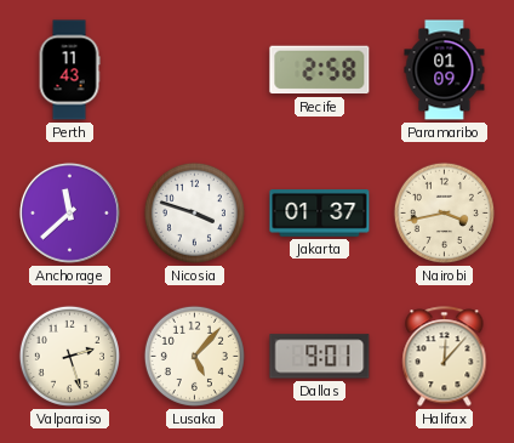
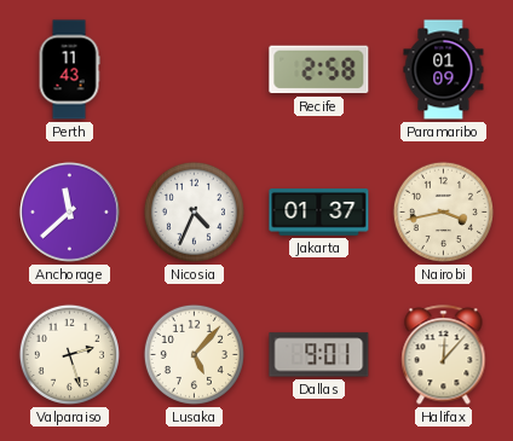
Nicosia: 3:48 -> 4:34
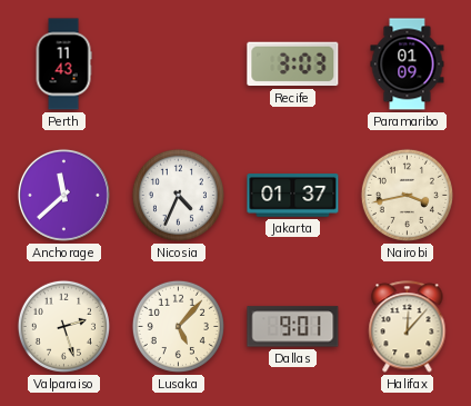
Recife: 2:58 -> 3:03
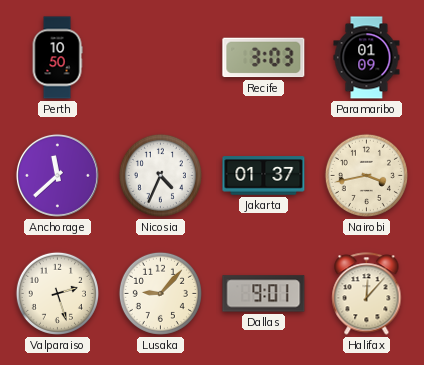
Perth: 11:43 -> 10:50
Lusaka: 5:07 -> 9:07
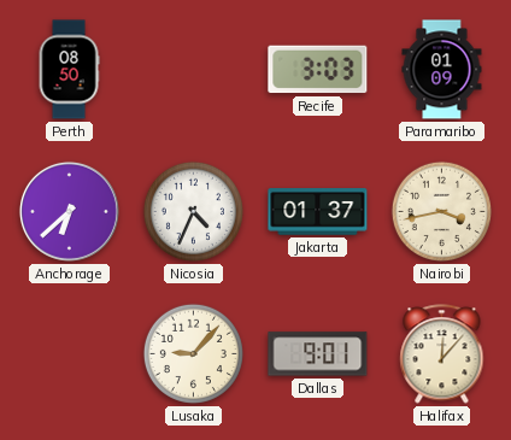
Perth: 10:50 -> 08:50
Anchorage: 11:38 -> 6:38
Valparaiso: 2:27 -> none
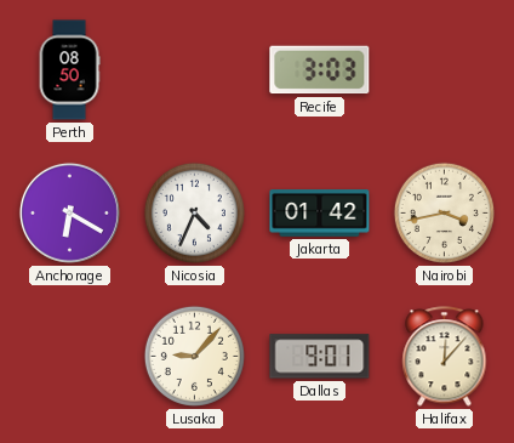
Paramaribo: 01:09 -> none
Anchorage: 6:38 -> 6:20
Jakarta: 01:37 -> 01:42
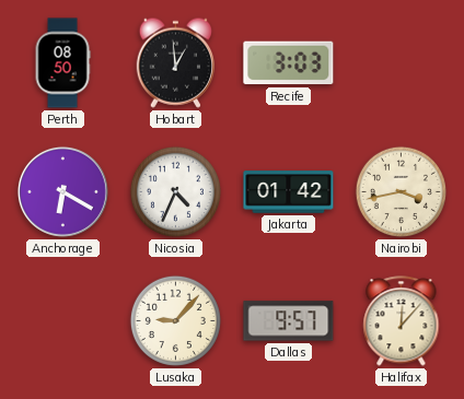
Hobart: none -> 12:59
Dallas: 9:01 -> 9:57
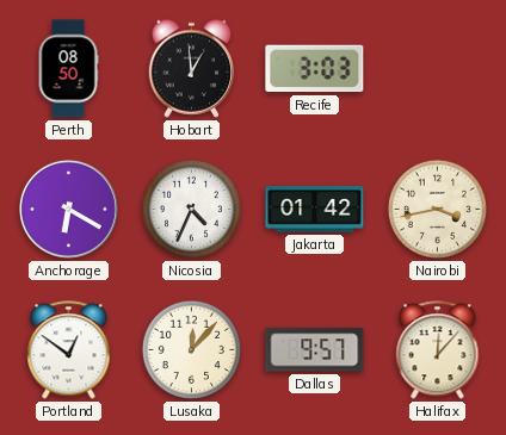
Portland: none -> 12:51
Lusaka: 9:07 -> 12:07
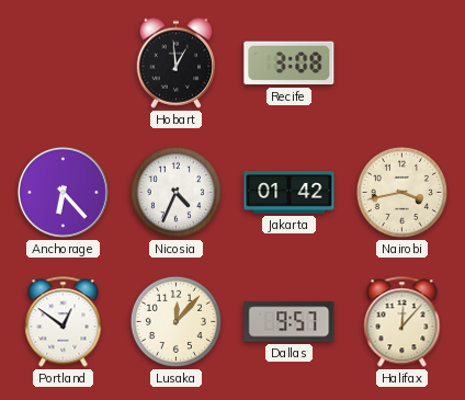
Perth: 08:50 -> none
Recife: 3:03 -> 3:08
Anchorage: 6:20 -> 6:23
